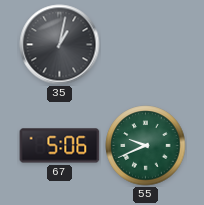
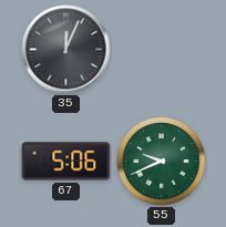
35: 1:02 -> 12:04
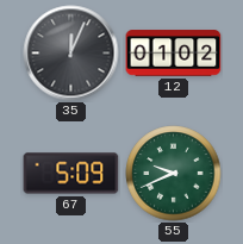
12: none -> 01:02
67: 5:06 -> 5:09
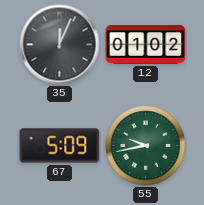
55: 9:41 -> 9:43
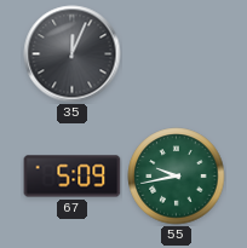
12: 01:02 -> none
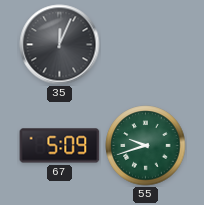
55: 9:43 -> 9:42
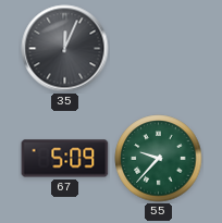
55: 9:42 -> 9:37
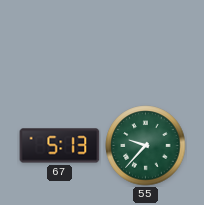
35: 12:04 -> none
67: 5:09 -> 5:13
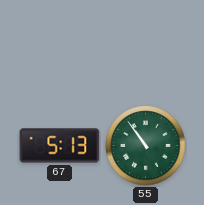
55: 9:37 -> 10:54
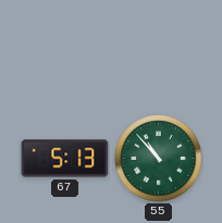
55: 10:54 -> 10:53
